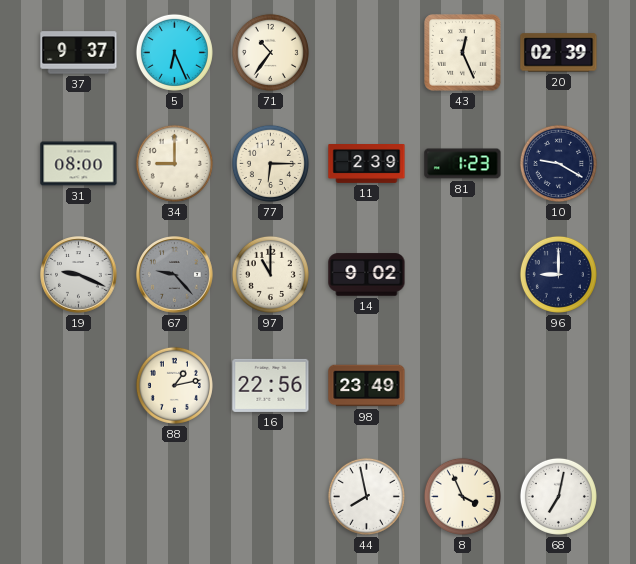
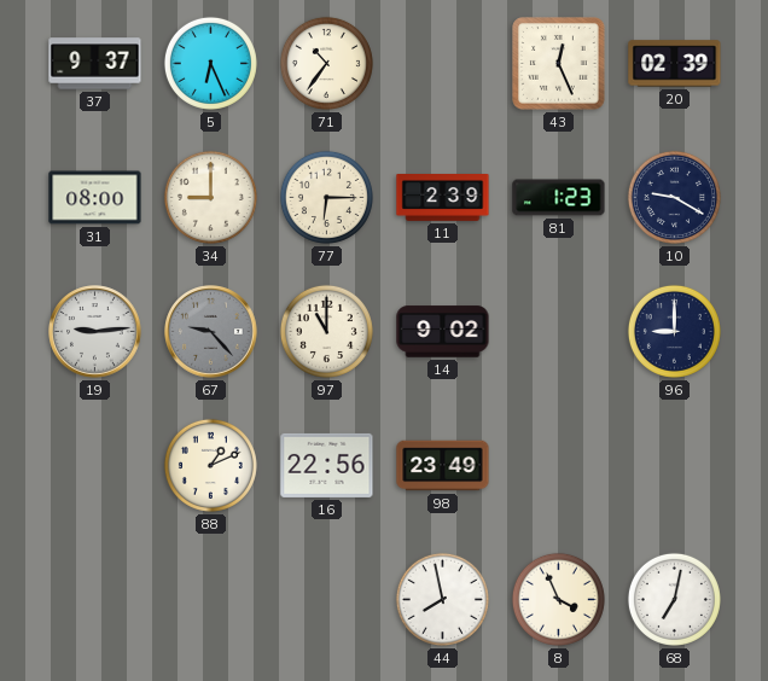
19: 9:19 -> 9:14
88: 1:13 -> 1:11
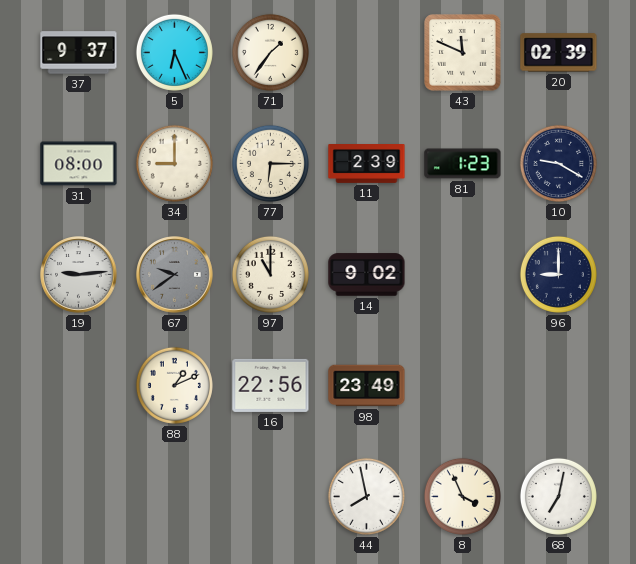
71: 10:36 -> 1:36
43: 12:26 -> 11:49
67: 9:23 -> 9:39
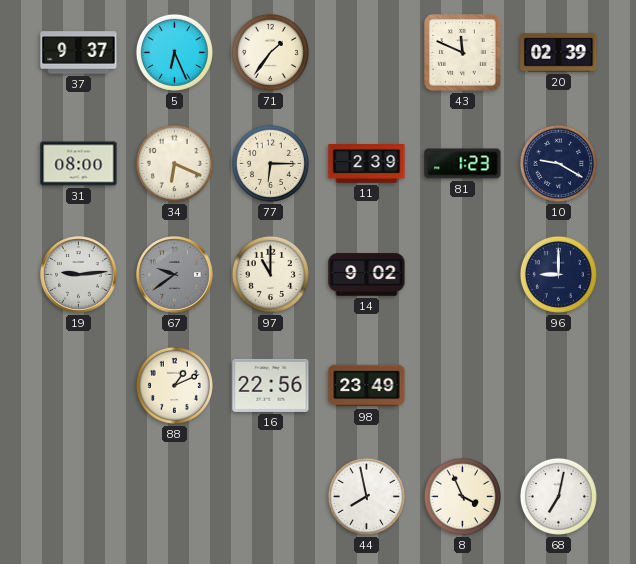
34: 9:00 -> 6:19
